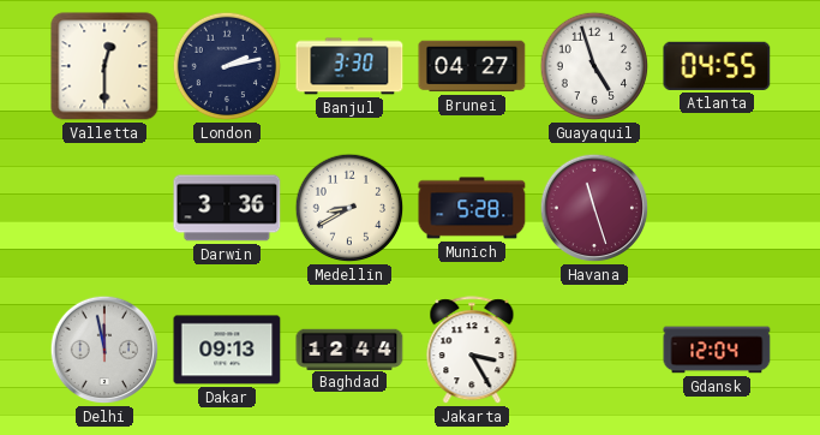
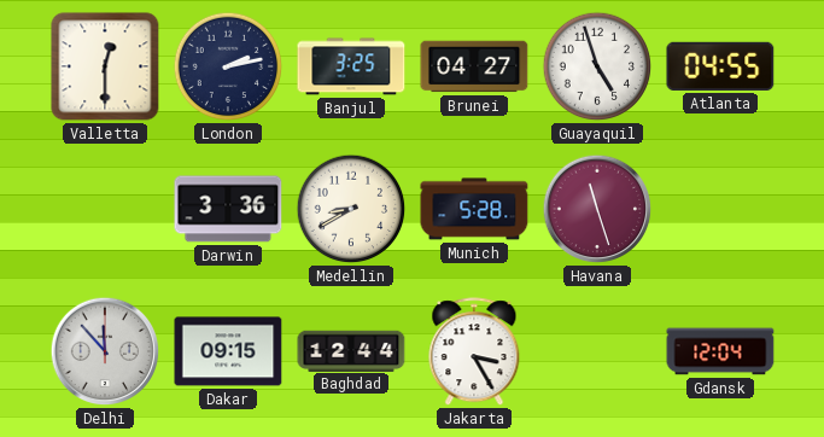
Banjul: 3:30 -> 3:25
Delhi: 11:58 -> 11:53
Dakar: 09:13 -> 09:15
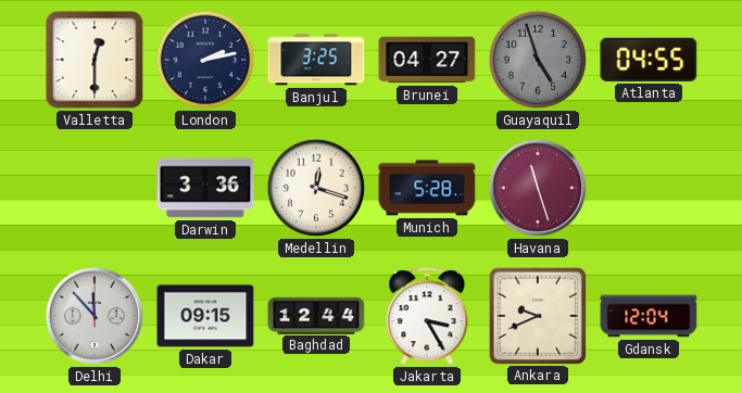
Guayaquil dial: white -> grey
Medellin: 8:40 -> 12:18
Ankara: none -> 9:41
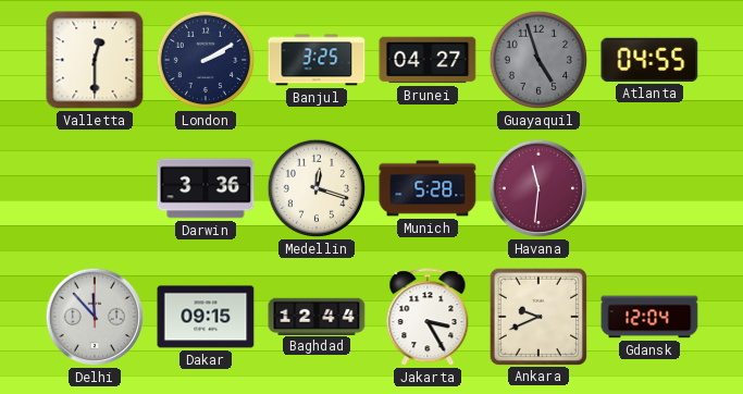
London: 2:13 -> 2:10
Havana: 11:27 -> 11:31
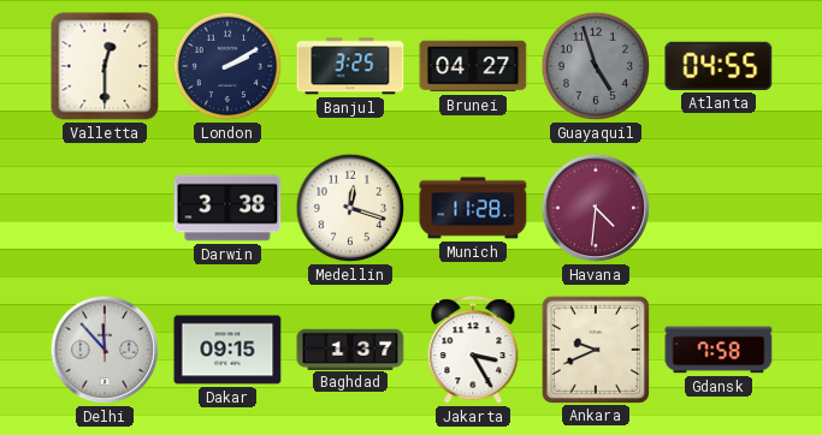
Darwin: 3:36 -> 3:38
Munich: 5:28 -> 11:28
Havana: 11:31 -> 4:31
Baghdad: 12:44 -> 1:37
Gdansk: 12:04 -> 7:58
